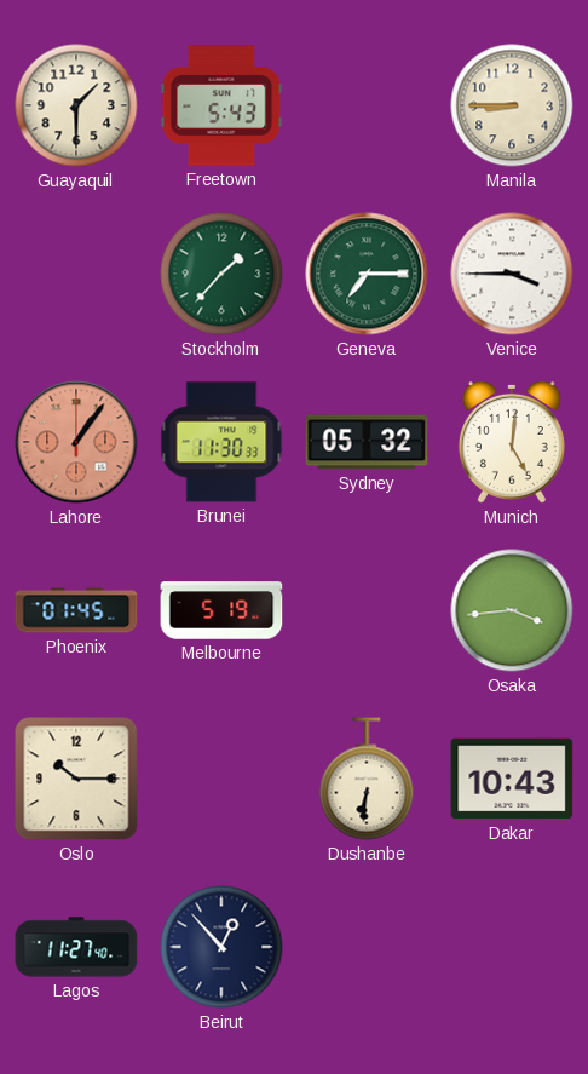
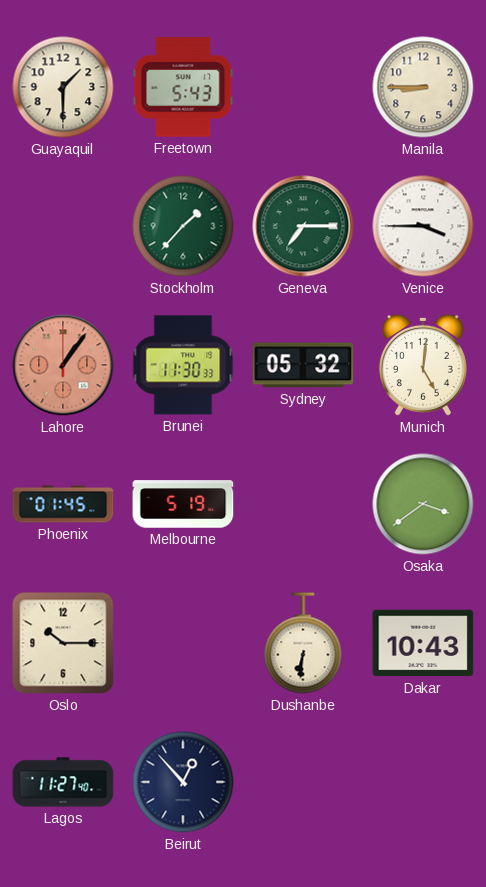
Osaka: 3:44 -> 3:39
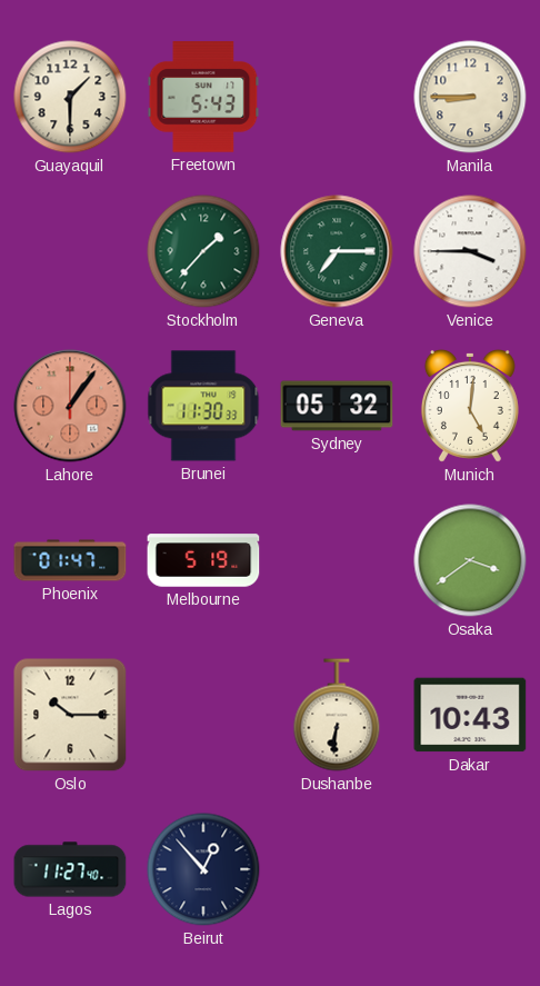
Phoenix: 01:45 -> 01:47
